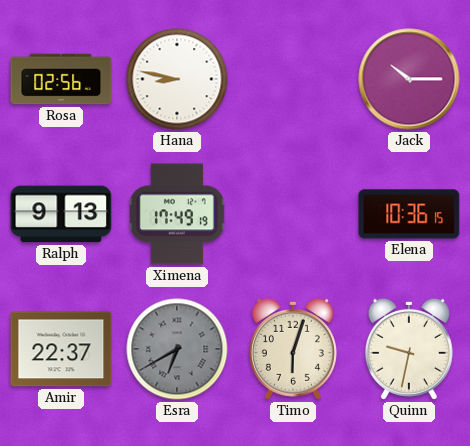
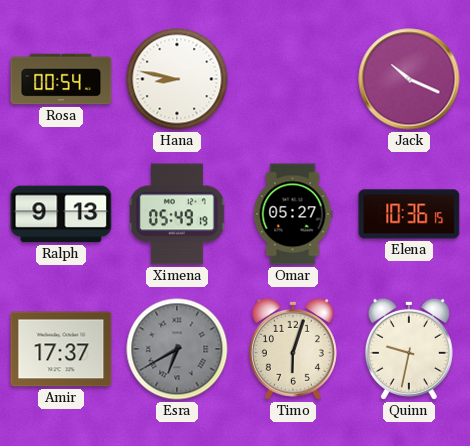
Rosa: 02:56 -> 00:54
Jack: 10:15 -> 10:19
Ximena: 17:49 -> 05:49
Omar: none -> 05:27
Amir: 22:37 -> 17:37
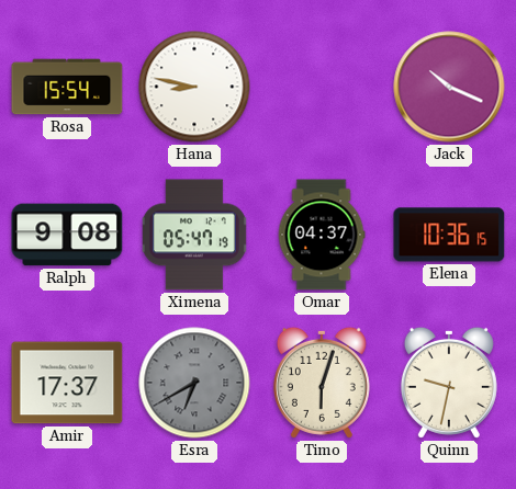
Rosa: 00:54 -> 15:54
Ralph: 9:13 -> 9:08
Ximena: 05:49 -> 05:47
Omar: 05:27 -> 04:37
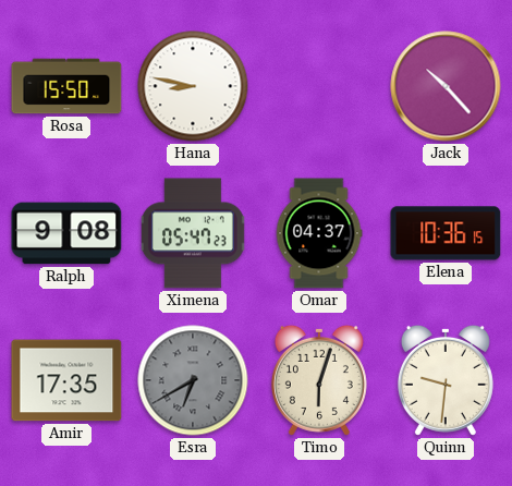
Rosa: 15:54 -> 15:50
Jack: 10:19 -> 10:23
Ximena: 05:47:19 -> 05:47:23
Amir: 17:37 -> 17:35
Quinn: 9:32 -> 9:31
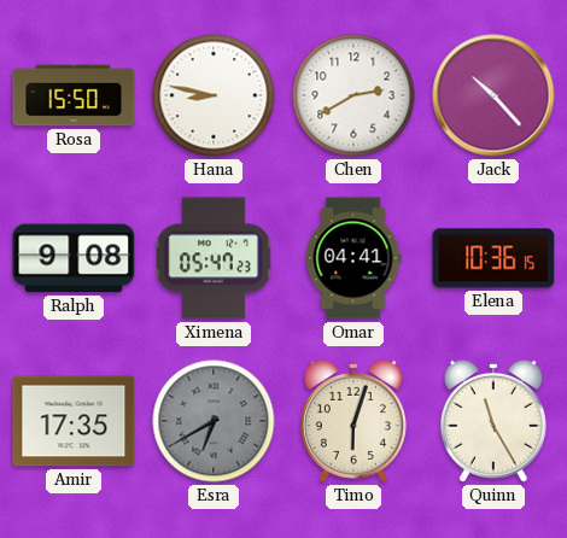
Chen: none -> 2:40
Omar: 04:37 -> 04:41
Quinn: 9:31 -> 11:25
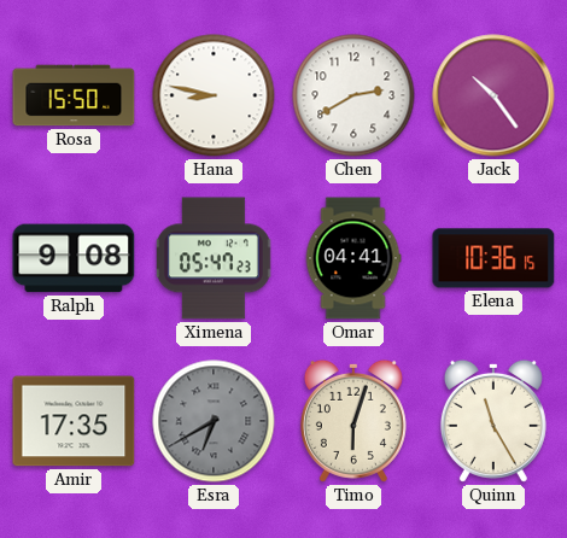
Jack: 10:23 -> 10:24
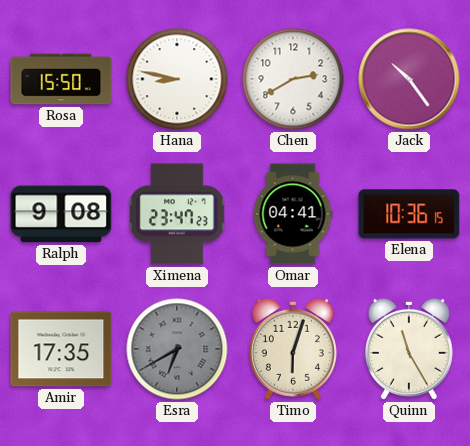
Ximena: 05:47 -> 23:47
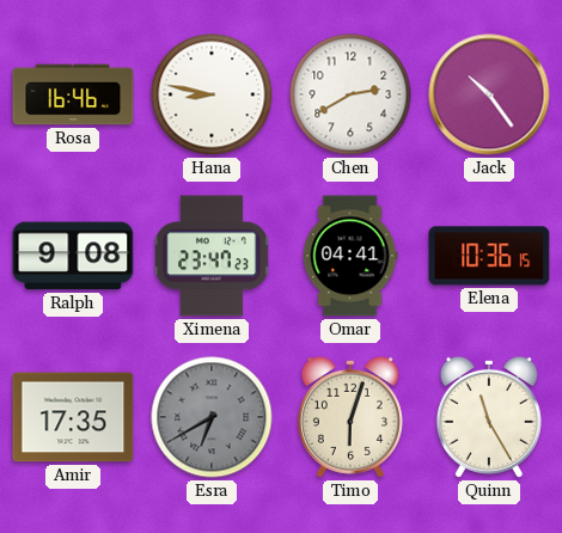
Rosa: 15:50 -> 16:46
